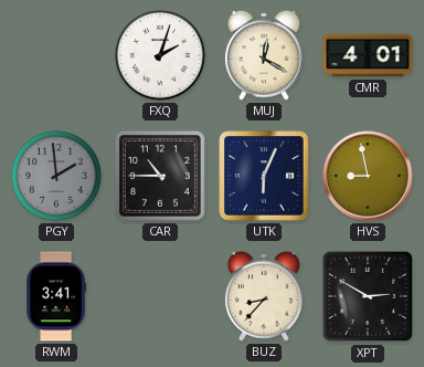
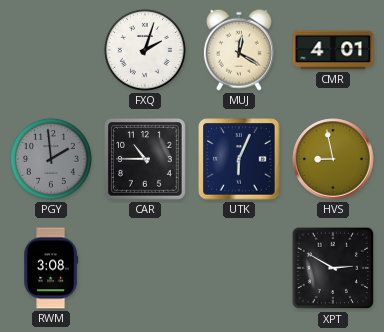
RWM: 3:41 -> 3:08
BUZ: 8:37 -> none
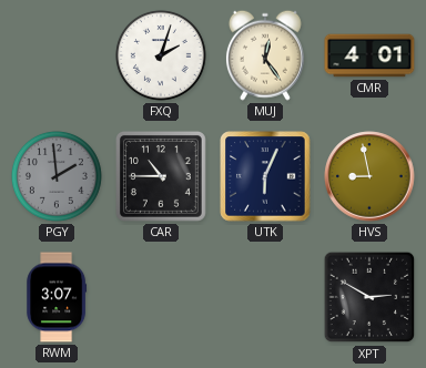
MUJ: 12:20 -> 12:24
RWM: 3:08 -> 3:07
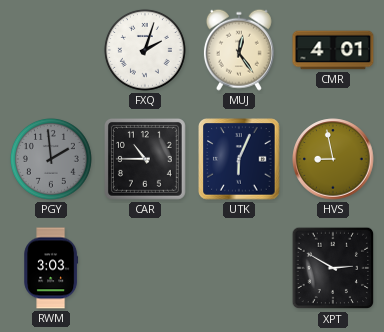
RWM: 3:07 -> 3:03
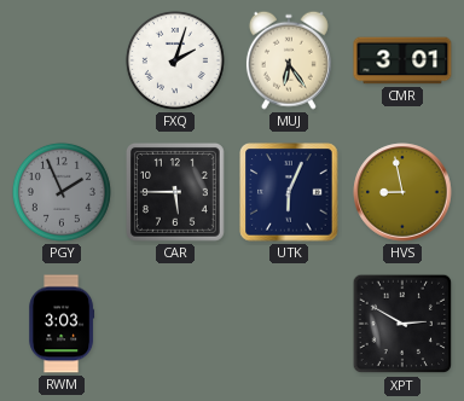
MUJ: 12:24 -> 6:24
CMR: 4:01 -> 3:01
PGY: 1:59 -> 1:56
CAR: 10:45 -> 5:45
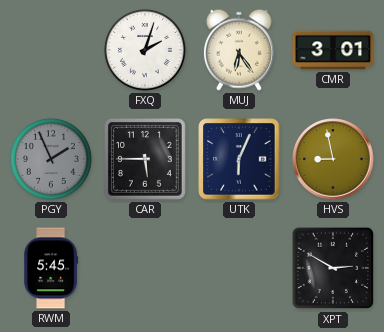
RWM: 3:03 -> 5:45
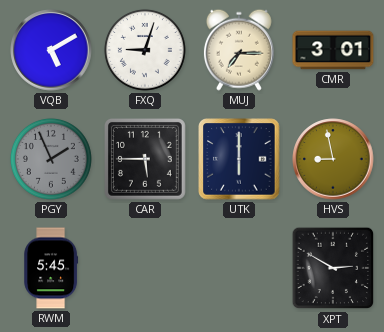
VQB: none -> 5:10
FXQ: 2:03 -> 9:03
MUJ: 6:24 -> 7:15
UTK: 6:04 -> 6:00
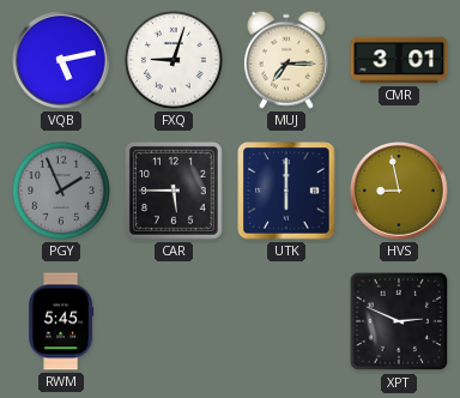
VQB: 5:10 -> 5:13
XPT: 2:50 -> 2:49
